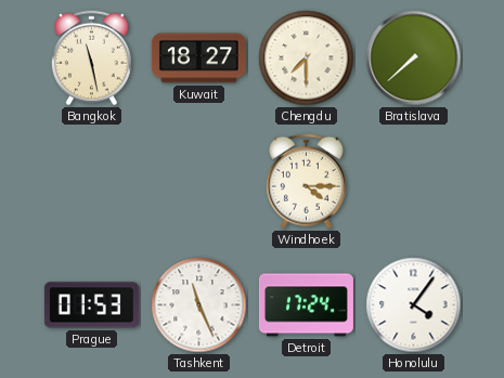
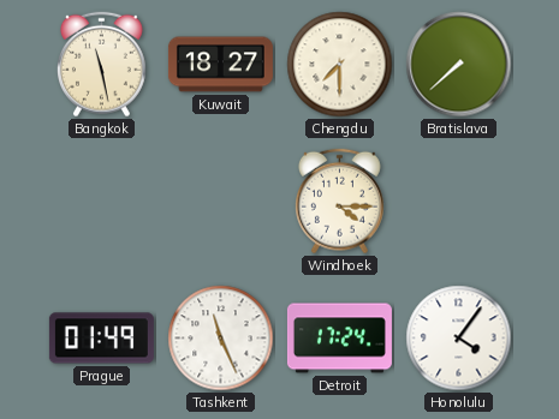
Prague: 01:53 -> 01:49
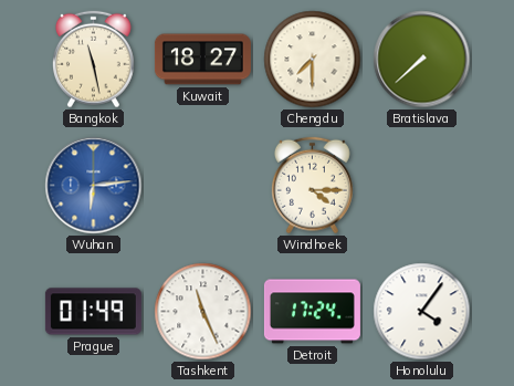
Wuhan: none -> 6:14
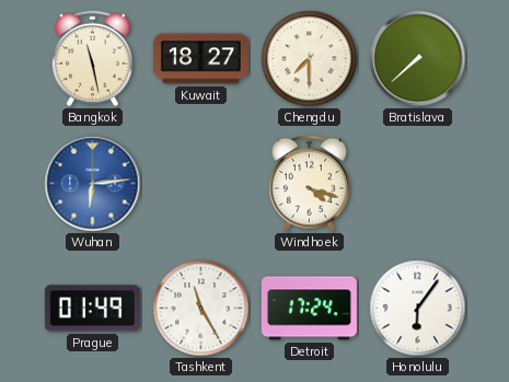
Windhoek: 4:15 -> 4:18
Tashkent: 11:26 -> 11:25
Honolulu: 4:06 -> 6:06
